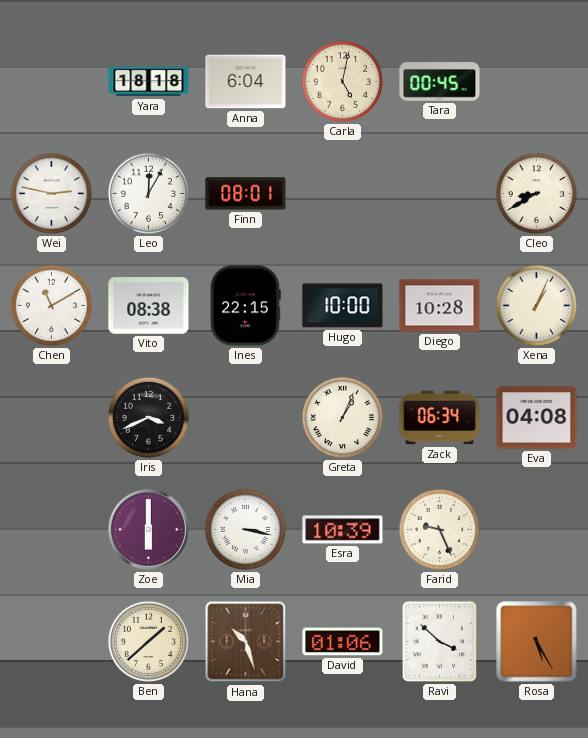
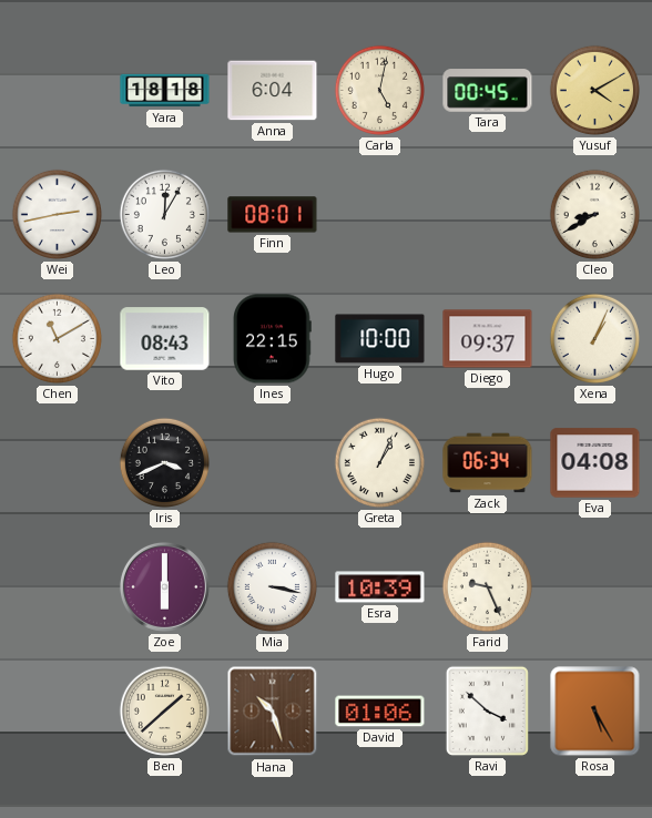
Yusuf: none -> 4:10
Wei: 2:47 -> 2:43
Vito: 08:38 -> 08:43
Diego: 10:28 -> 09:37
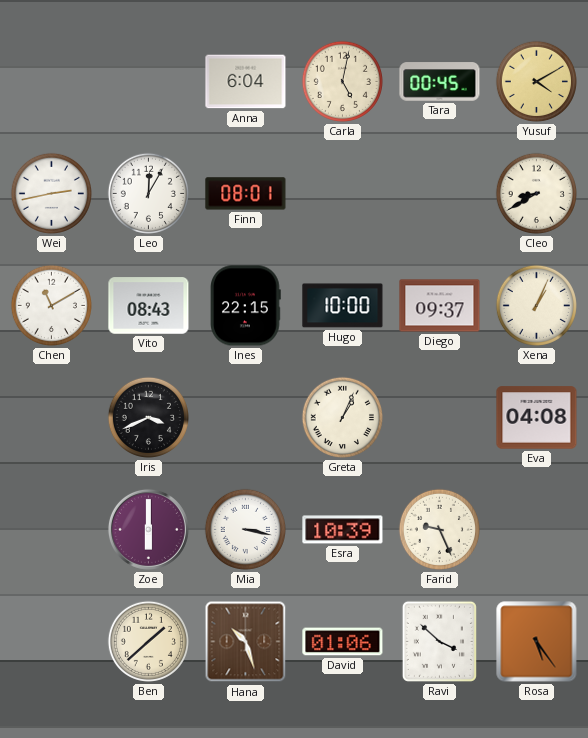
Yara: 18:18 -> none
Zack: 06:34 -> none
Rosa: 5:25 -> 5:24
